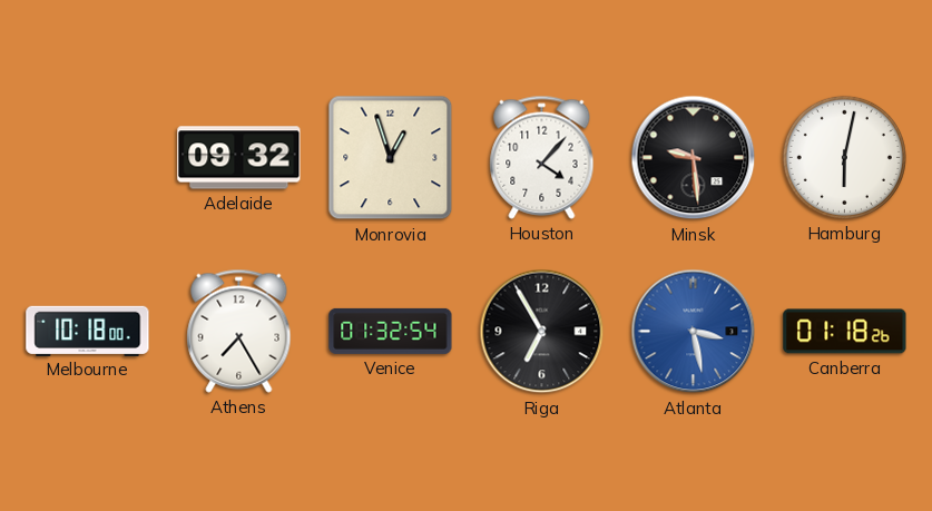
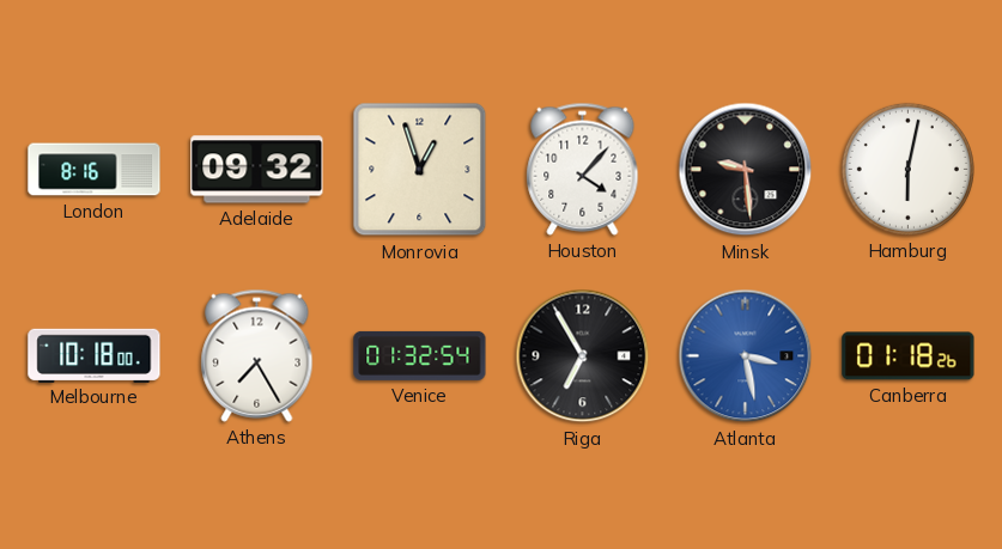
London: none -> 8:16
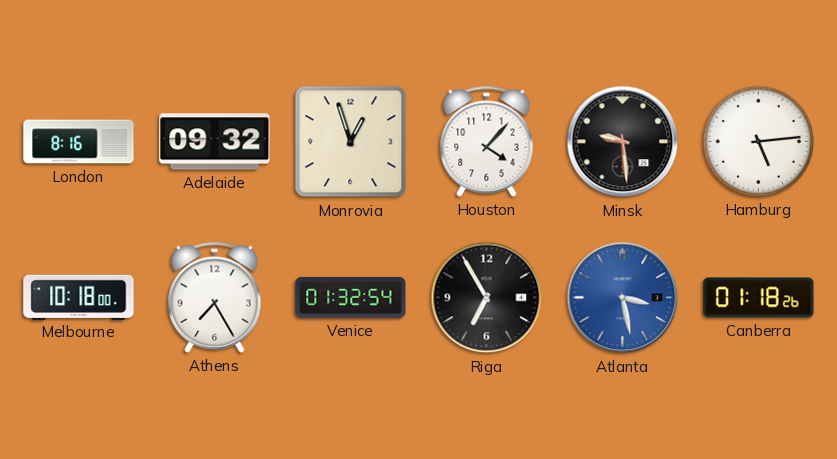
Hamburg: 6:02 -> 5:14
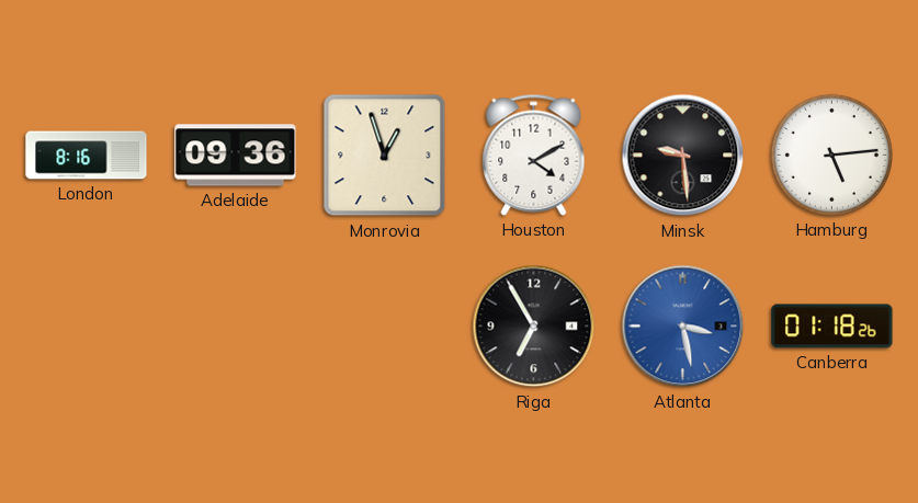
Adelaide: 09:32 -> 09:36
Houston: 4:07 -> 4:10
Melbourne: 10:18 -> none
Athens: 7:25 -> none
Venice: 01:32 -> none
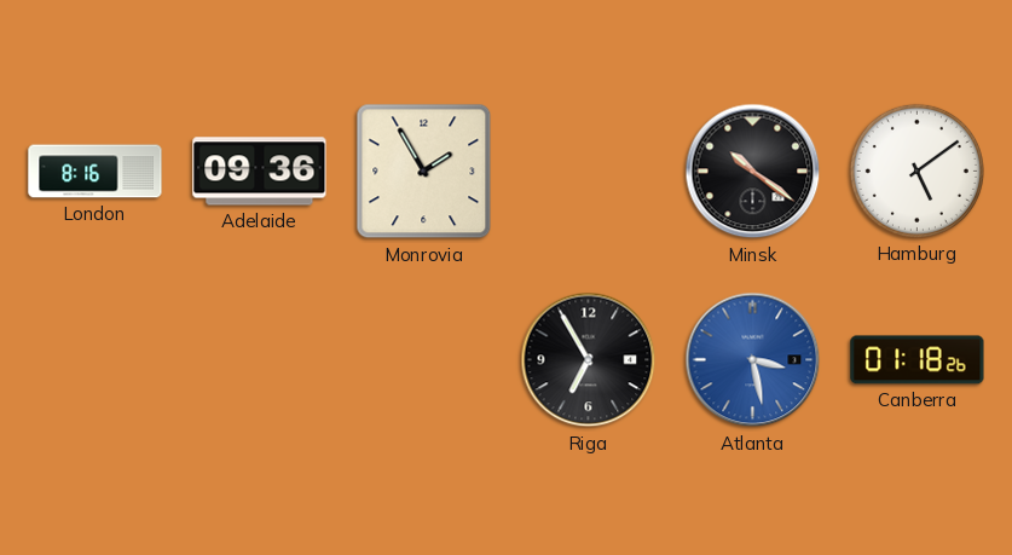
Monrovia: 12:57 -> 1:55
Houston: 4:10 -> none
Minsk: 9:29 -> 10:21
Hamburg: 5:14 -> 5:09
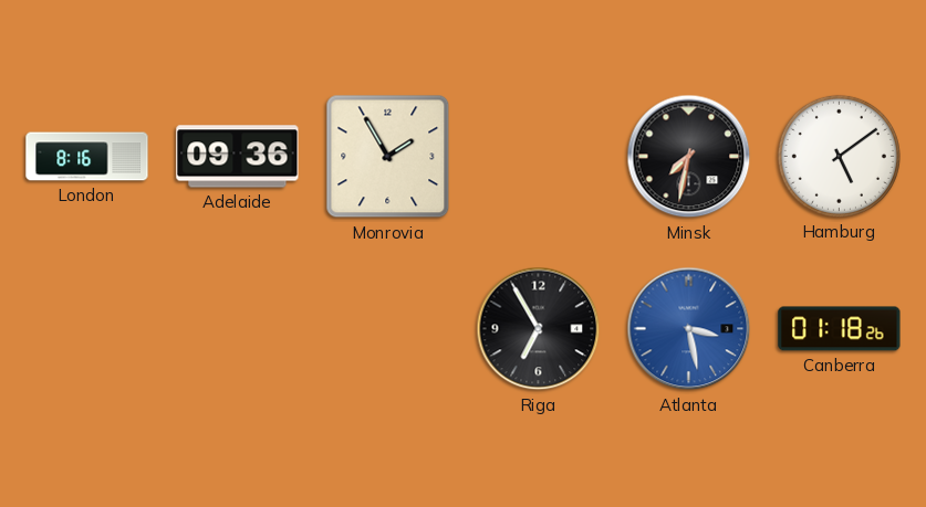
Minsk: 10:21 -> 7:32
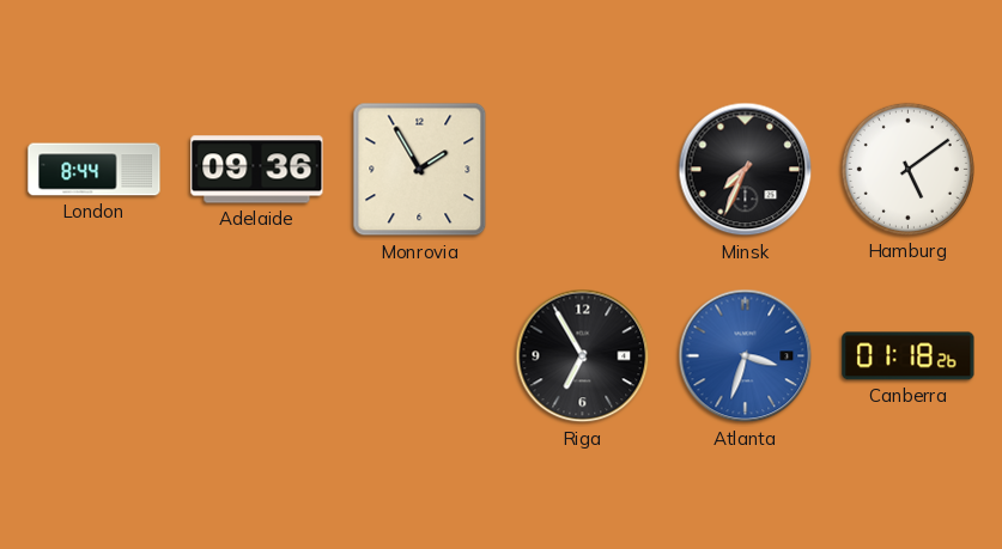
London: 8:16 -> 8:44
Minsk: 7:32 -> 7:34
Atlanta: 3:28 -> 3:33
